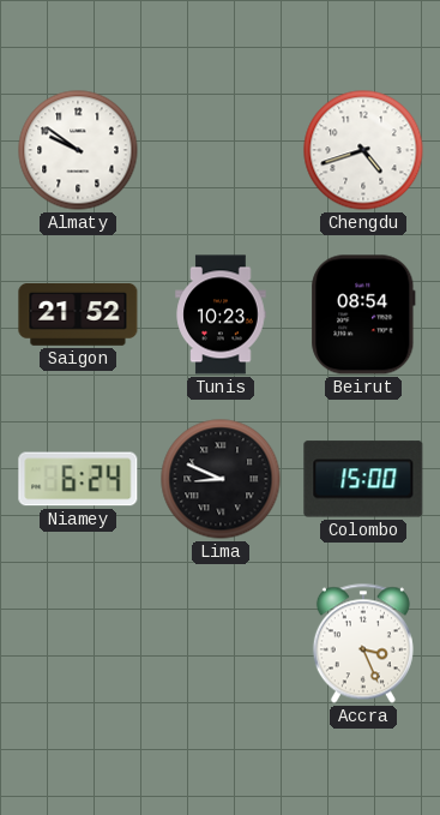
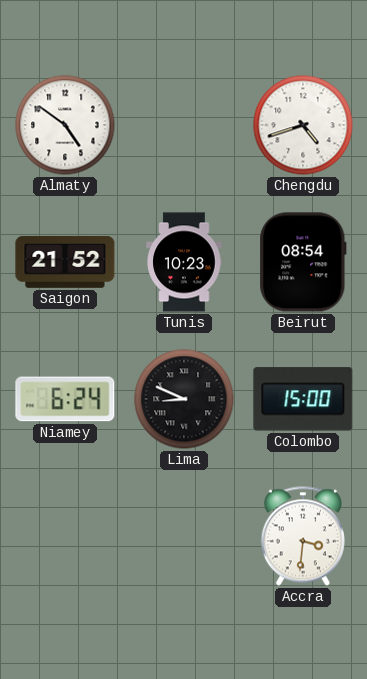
Almaty: 9:51 -> 4:51
Accra: 3:26 -> 3:31
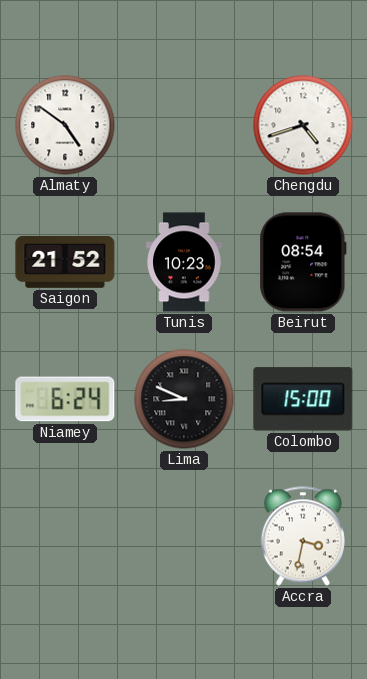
Accra: 3:31 -> 3:32
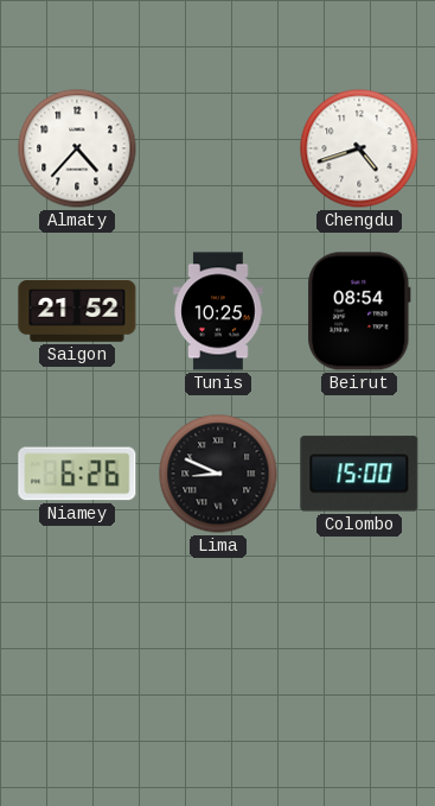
Almaty: 4:51 -> 4:37
Tunis: 10:23 -> 10:25
Niamey: 6:24 -> 6:26
Accra: 3:32 -> none
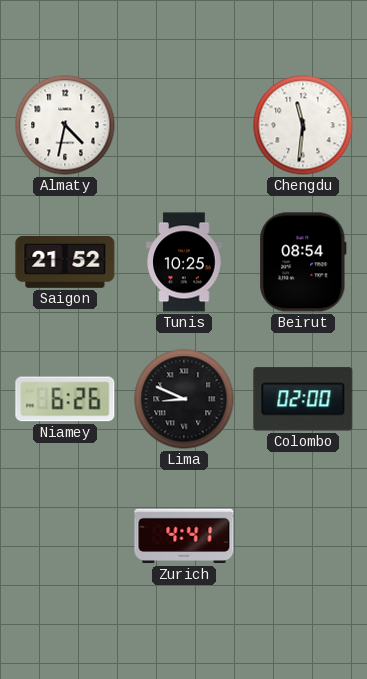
Almaty: 4:37 -> 4:32
Chengdu: 4:42 -> 11:31
Colombo: 15:00 -> 02:00
Zurich: none -> 4:41
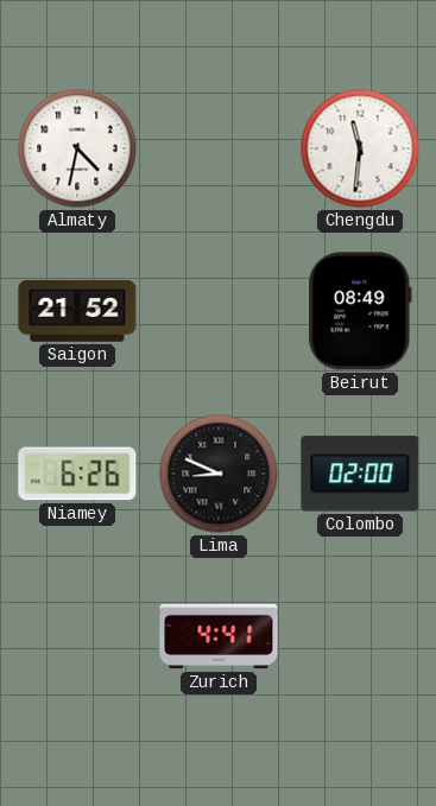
Tunis: 10:25 -> none
Beirut: 08:54 -> 08:49
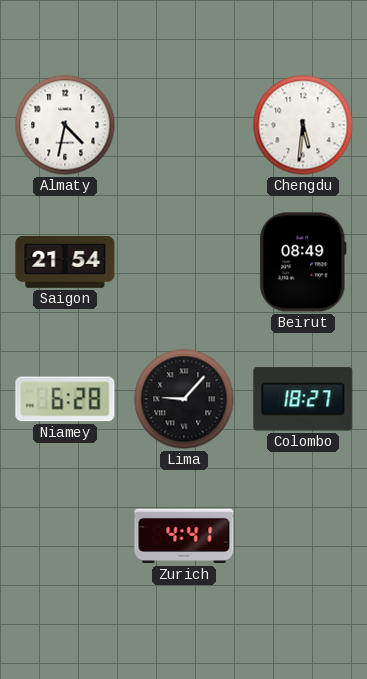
Chengdu: 11:31 -> 5:31
Saigon: 21:52 -> 21:54
Niamey: 6:26 -> 6:28
Lima: 8:49 -> 9:07
Colombo: 02:00 -> 18:27
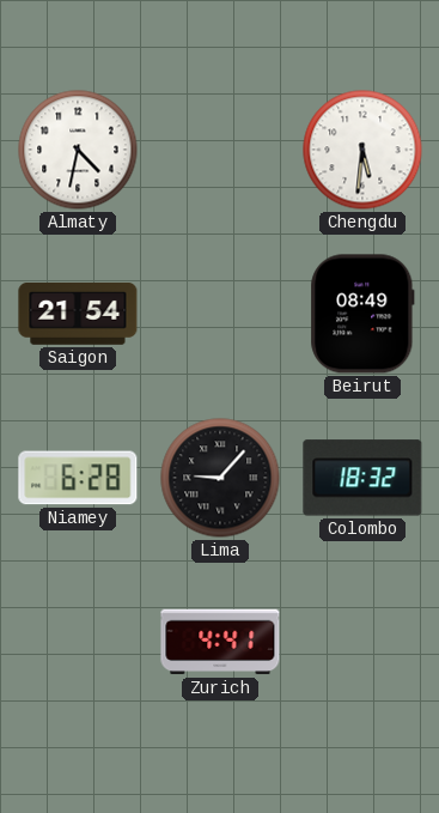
Colombo: 18:27 -> 18:32
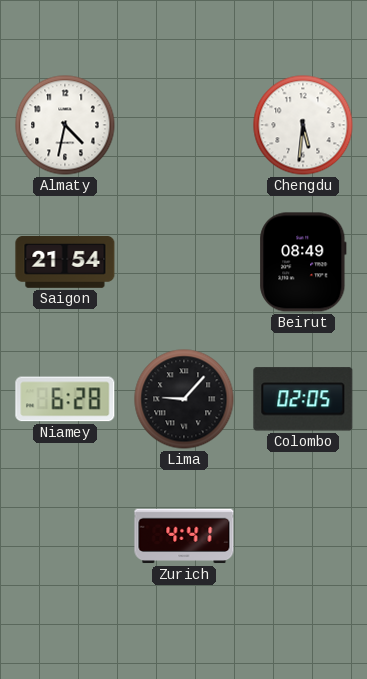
Colombo: 18:32 -> 02:05
